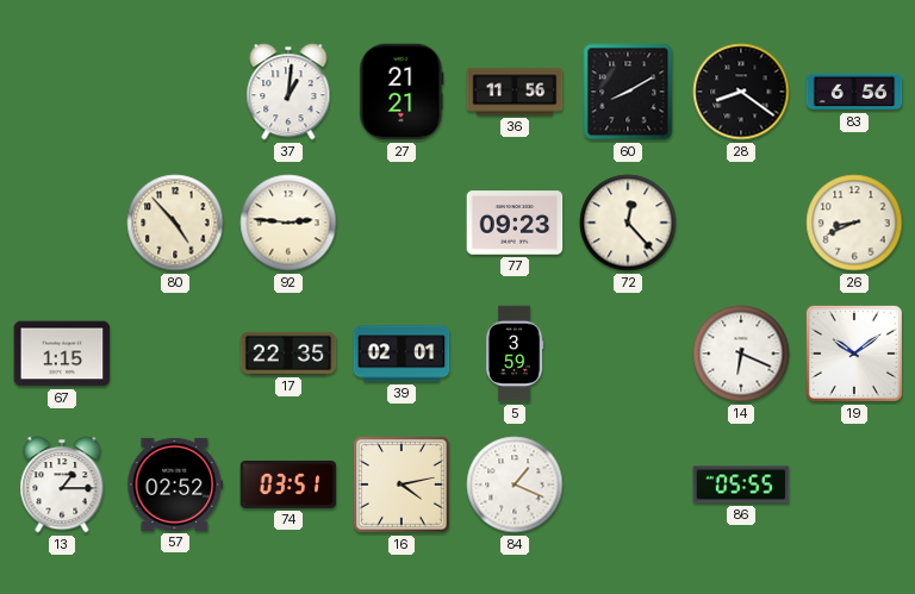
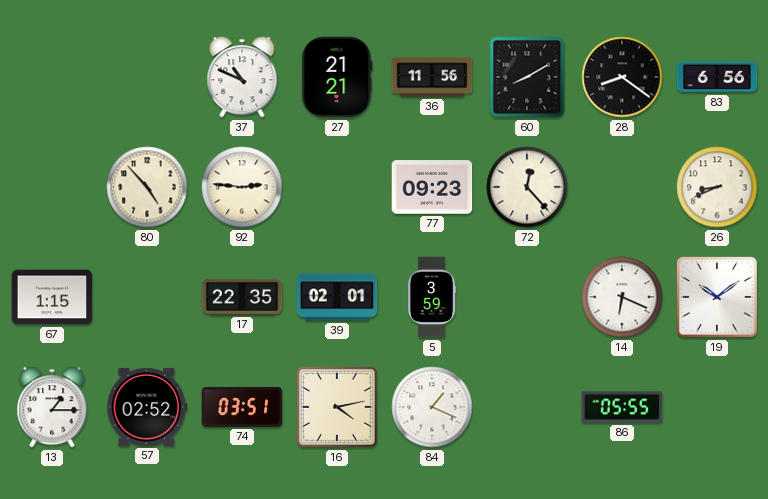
37: 1:01 -> 10:49
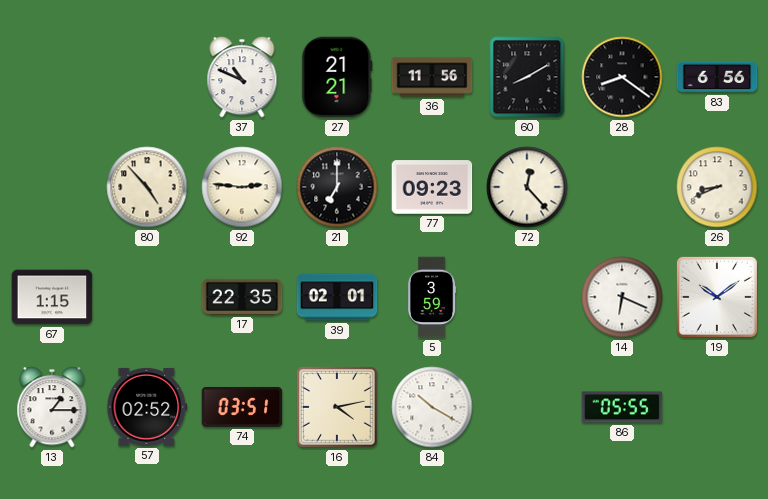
21: none -> 7:00
84: 1:19 -> 10:20
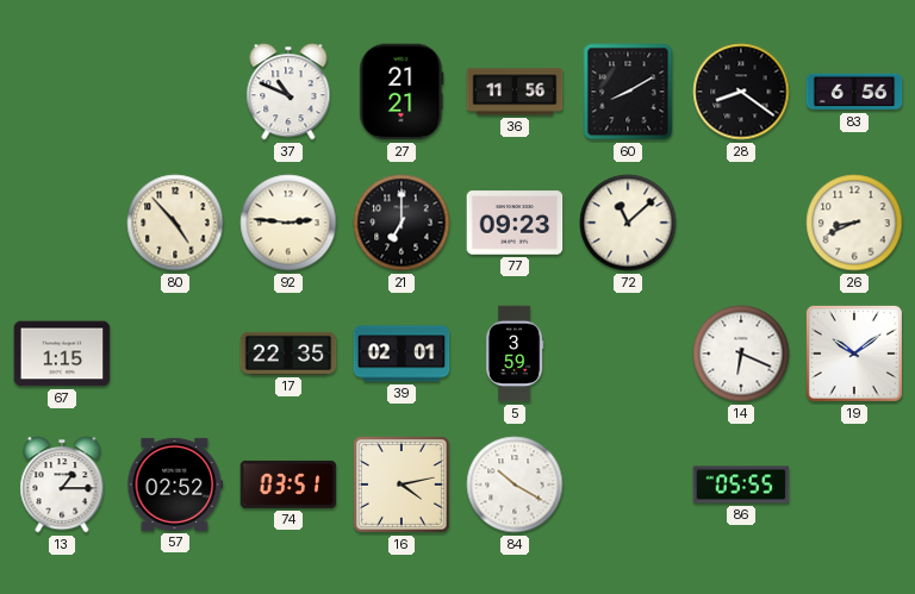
72: 12:23 -> 11:08
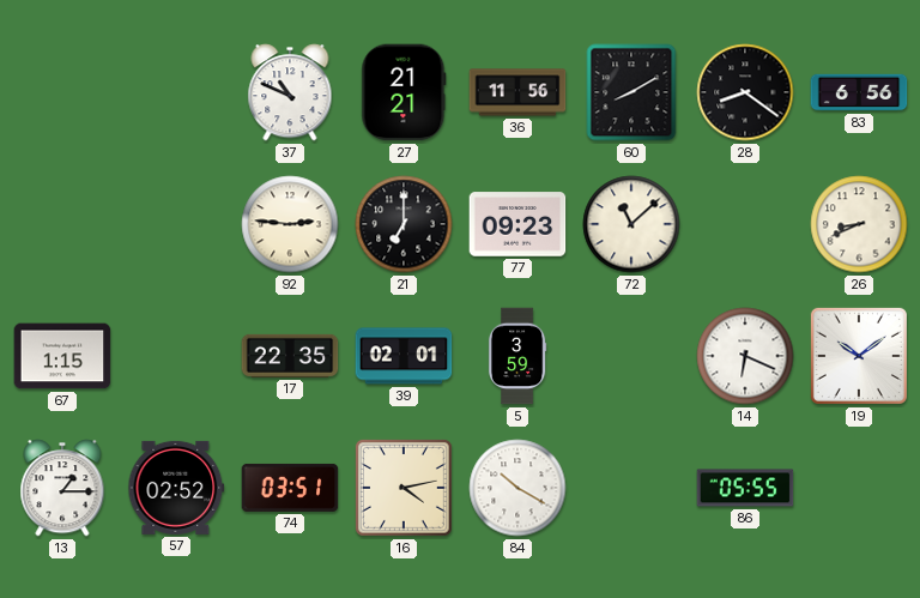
80: 4:53 -> none
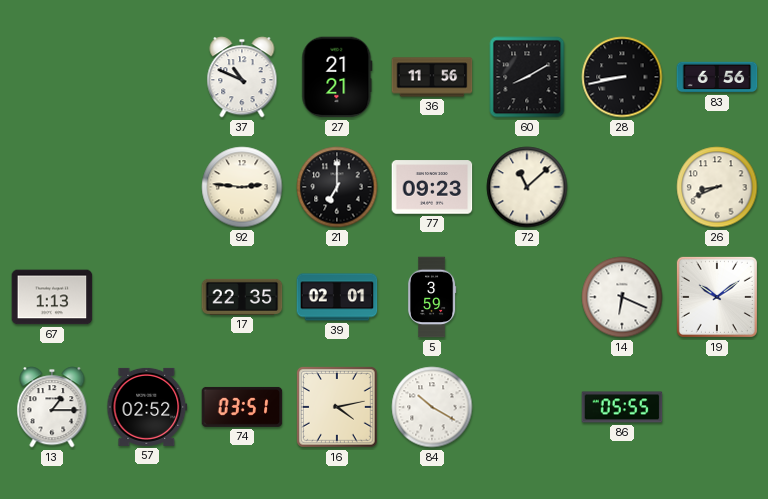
28: 8:21 -> 8:43
67: 1:15 -> 1:13
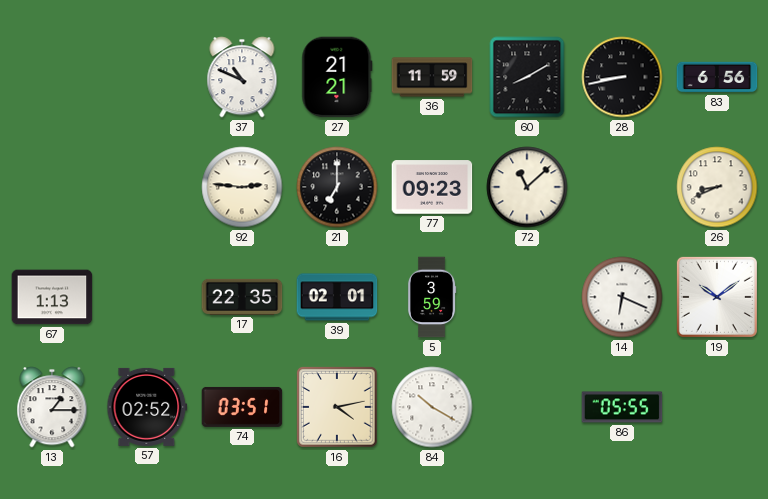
36: 11:56 -> 11:59
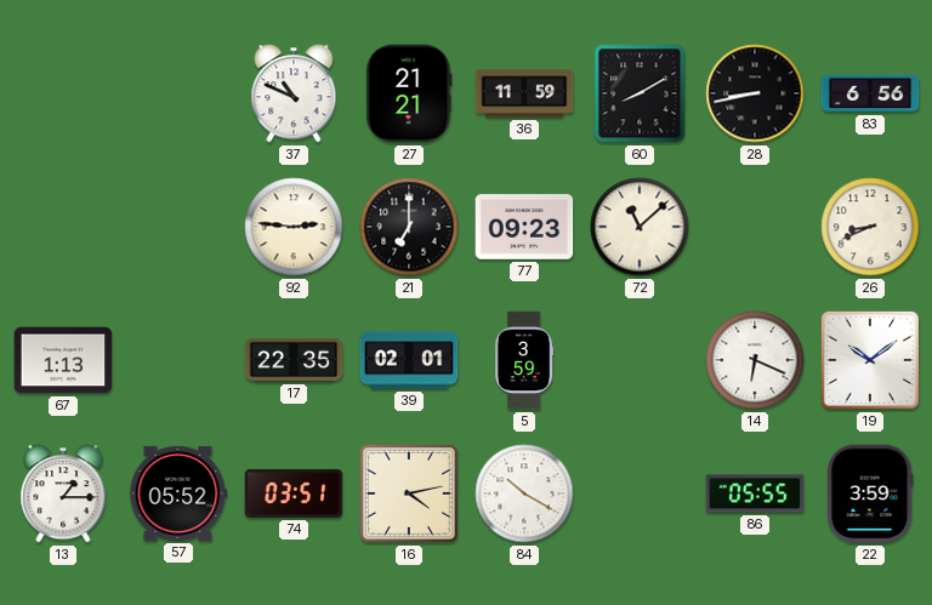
57: 02:52 -> 05:52
22: none -> 3:59
